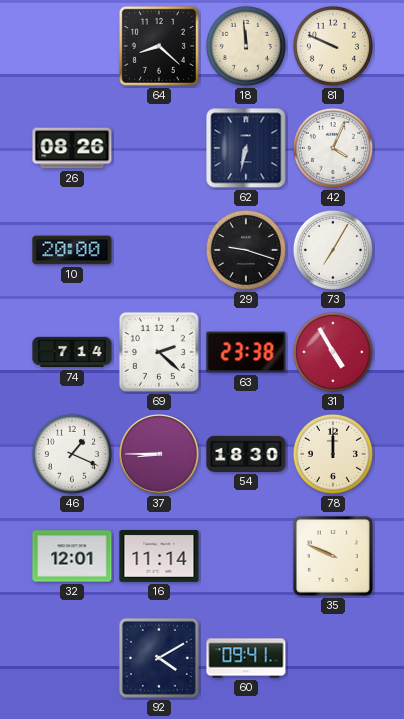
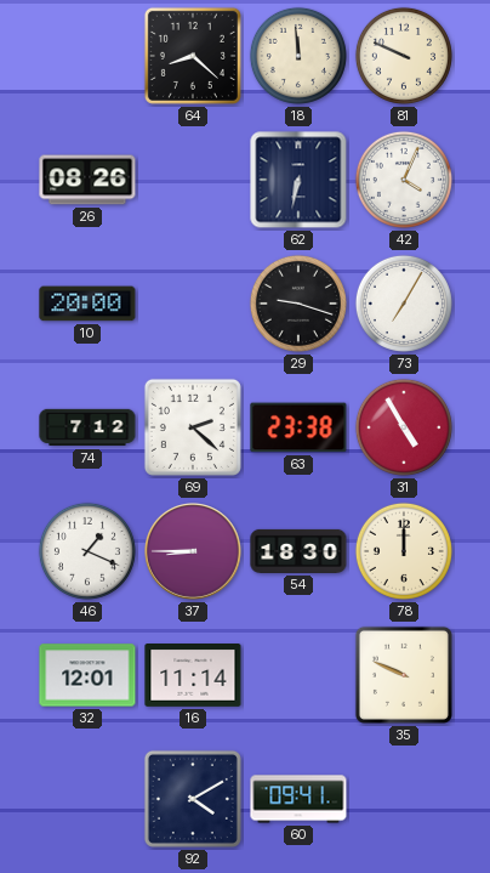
74: 7:14 -> 7:12
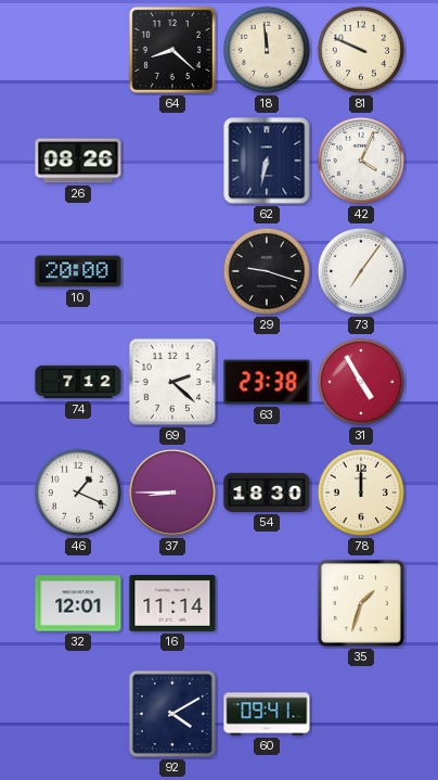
73: 7:05 -> 7:06
35: 9:49 -> 1:33
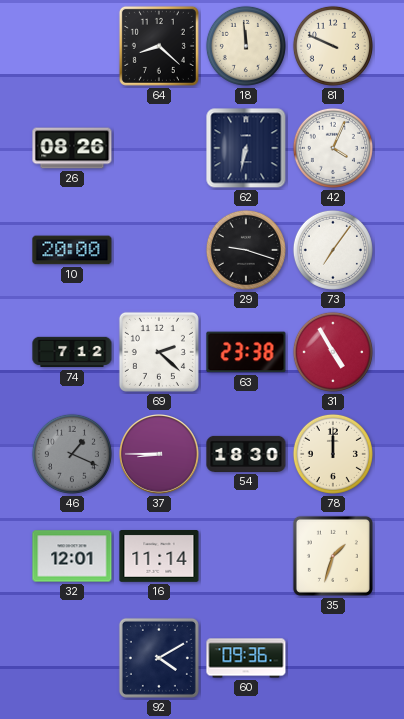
46 dial: white -> grey
60: 09:41 -> 09:36
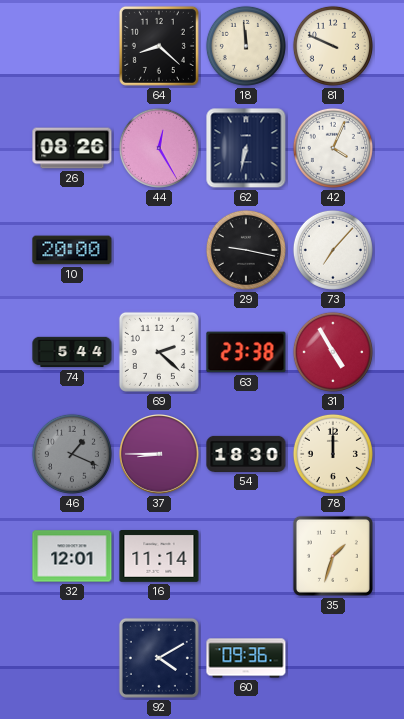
44: none -> 12:25
29: 9:18 -> 9:17
73: 7:06 -> 7:07
74: 7:12 -> 5:44
